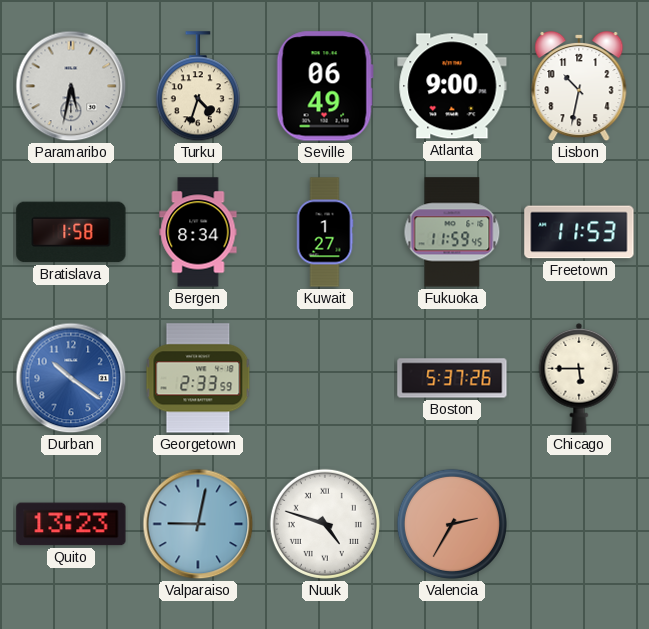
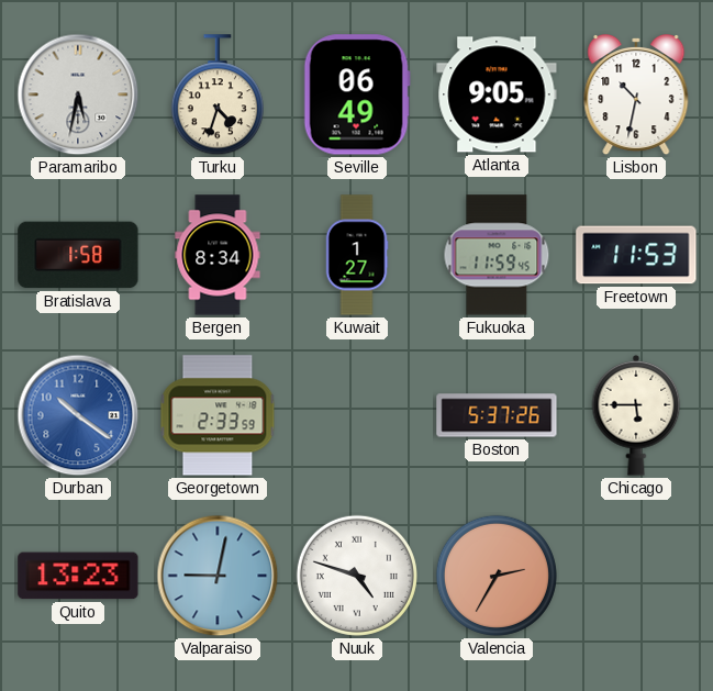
Atlanta: 9:00 -> 9:05
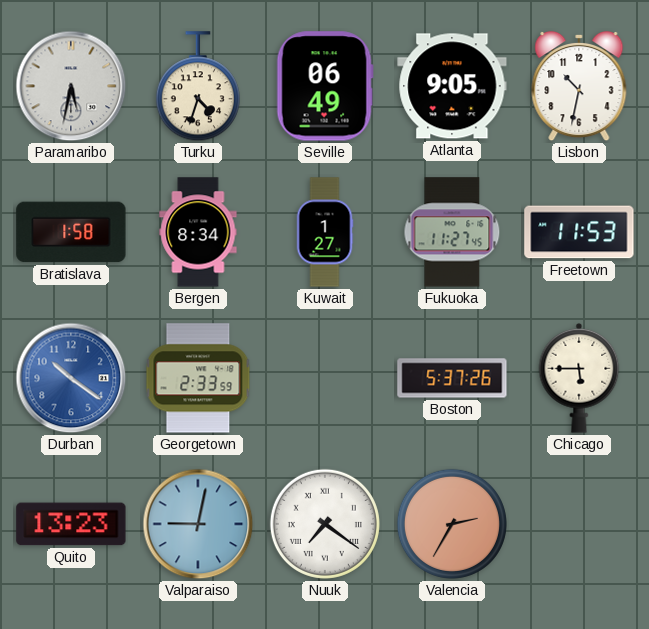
Fukuoka: 11:59 -> 11:27
Nuuk: 4:48 -> 7:21
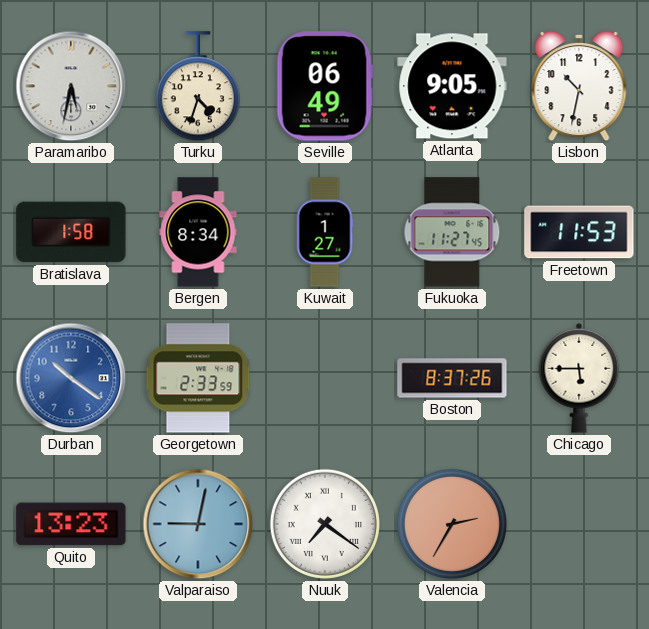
Boston: 5:37 -> 8:37
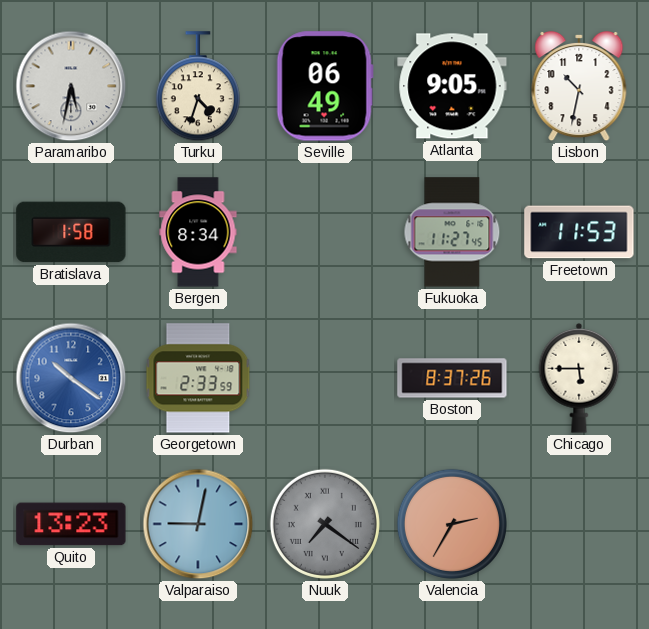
Kuwait: 1:27 -> none
Nuuk dial: white -> grey
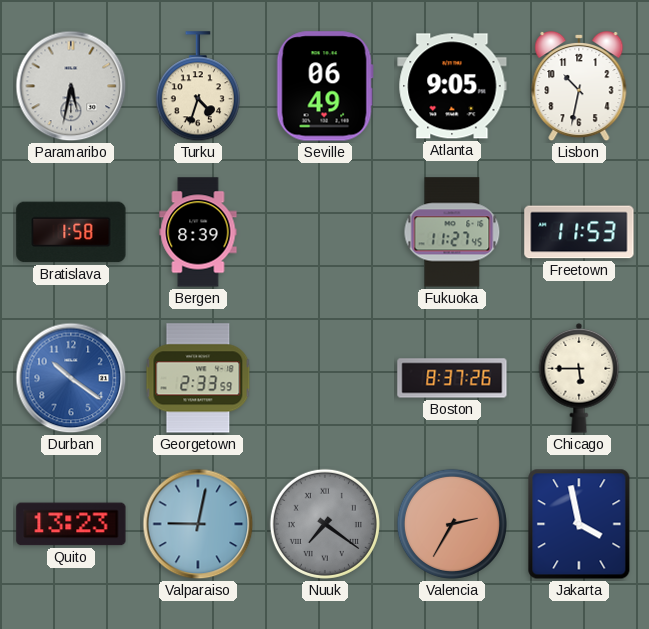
Bergen: 8:34 -> 8:39
Jakarta: none -> 3:58
